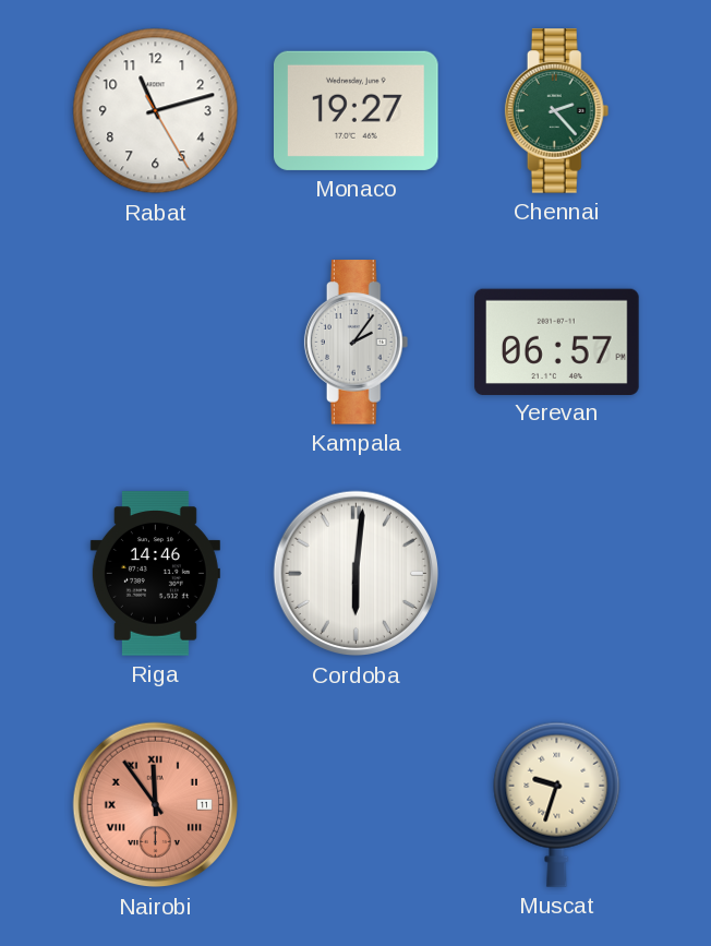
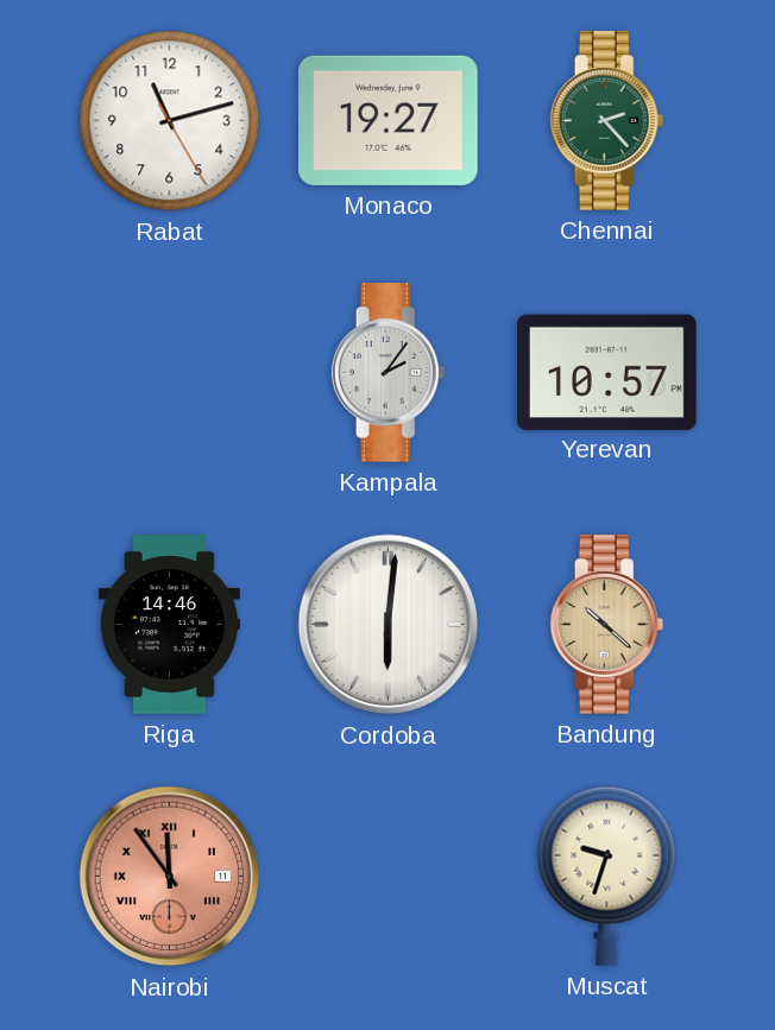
Yerevan: 06:57 -> 10:57
Bandung: none -> 10:22
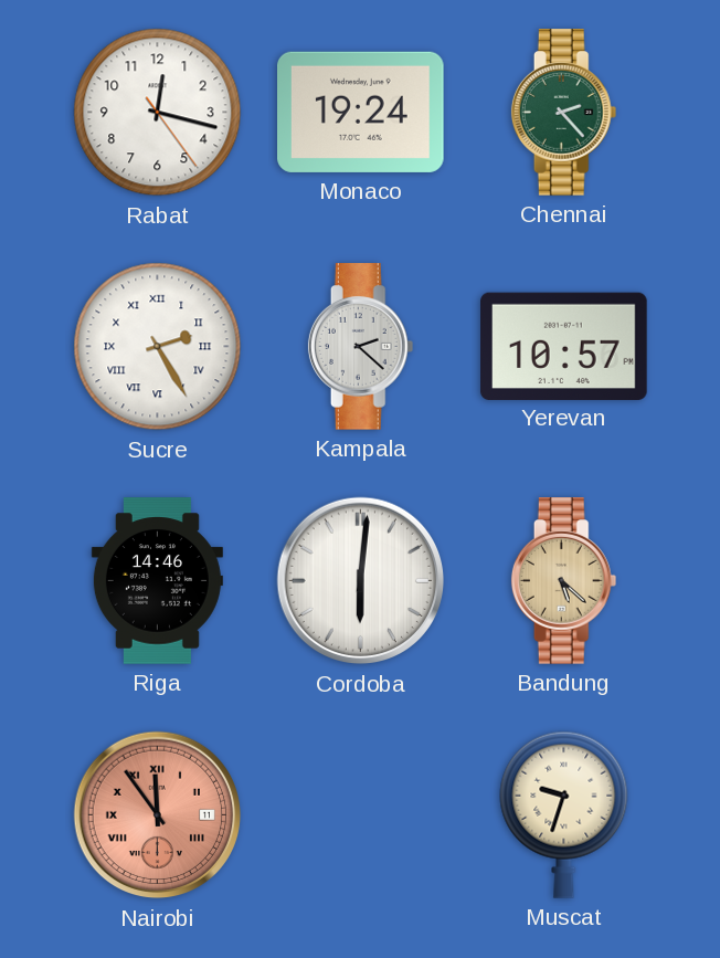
Rabat: 11:12 -> 12:17
Monaco: 19:27 -> 19:24
Sucre: none -> 2:25
Kampala: 2:06 -> 2:22
Bandung: 10:22 -> 5:22
